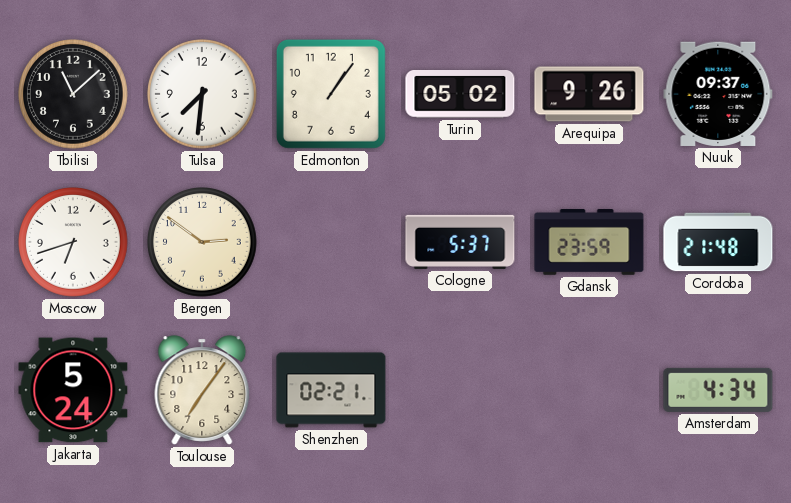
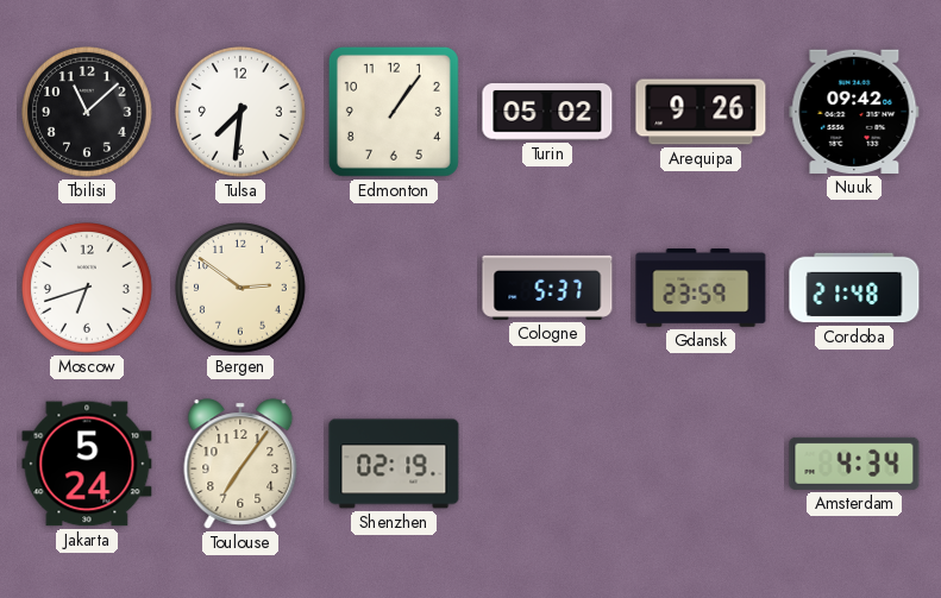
Nuuk: 09:37 -> 09:42
Shenzhen: 02:21 -> 02:19
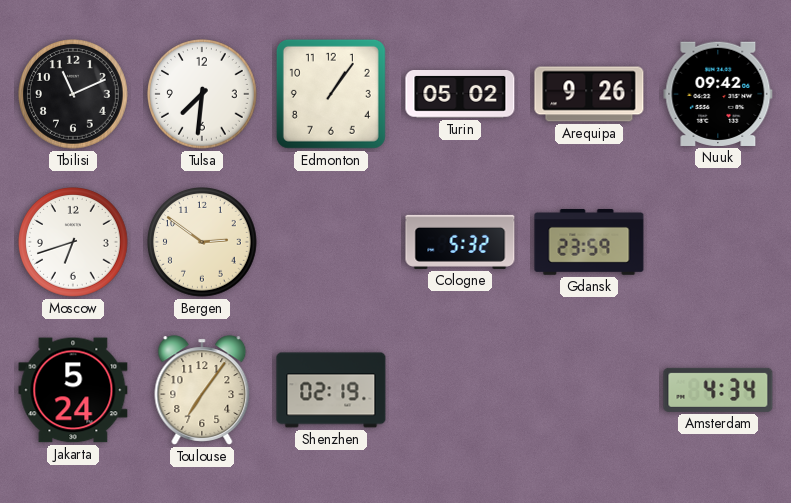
Tbilisi: 11:08 -> 11:11
Cologne: 5:37 -> 5:32
Cordoba: 21:48 -> none
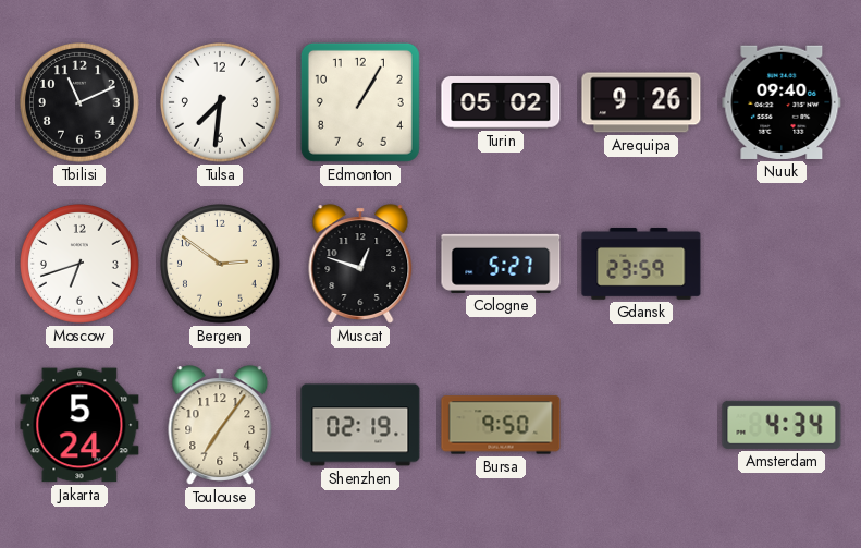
Edmonton: 1:06 -> 1:05
Nuuk: 09:42 -> 09:40
Muscat: none -> 12:48
Cologne: 5:32 -> 5:27
Bursa: none -> 9:50
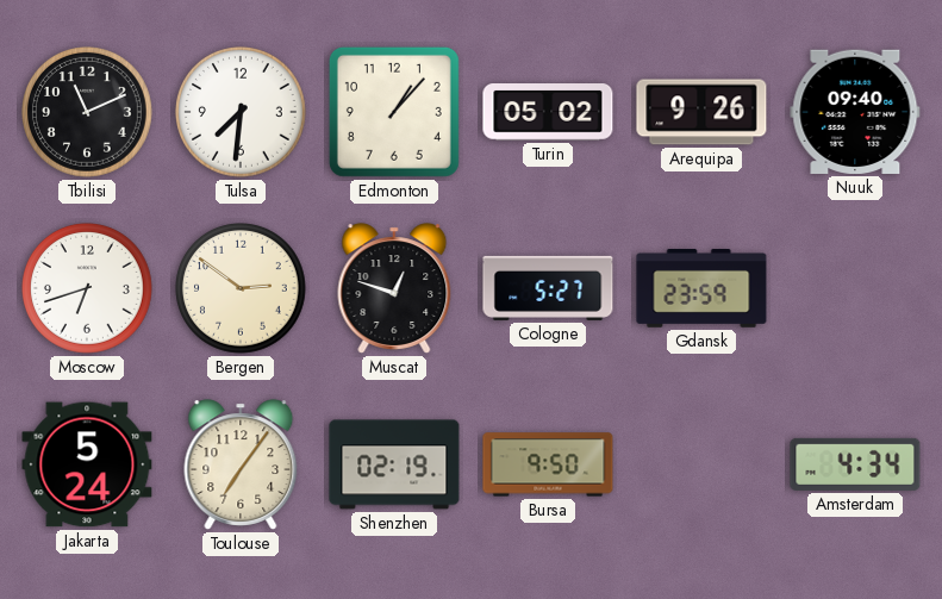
Edmonton: 1:05 -> 1:07
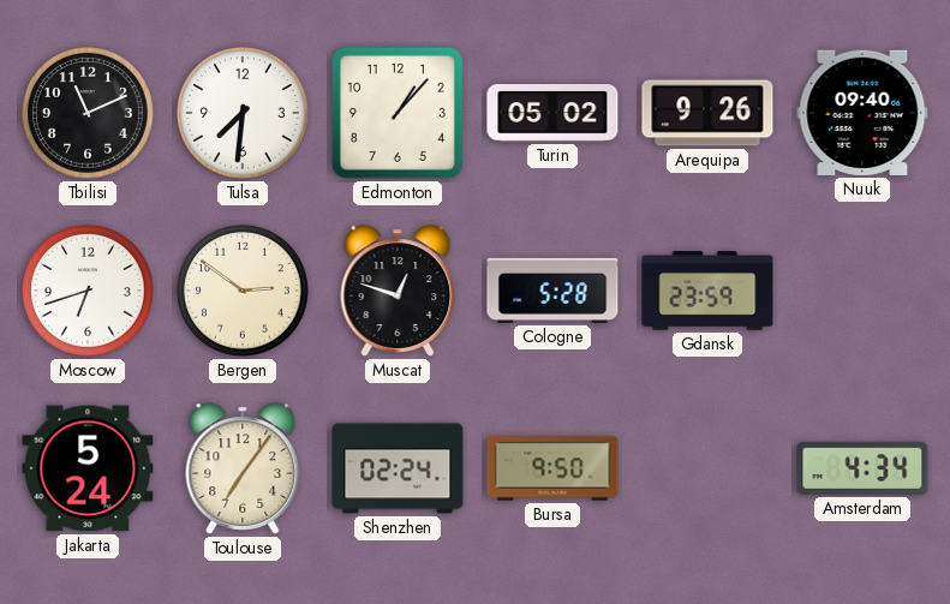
Cologne: 5:27 -> 5:28
Shenzhen: 02:19 -> 02:24
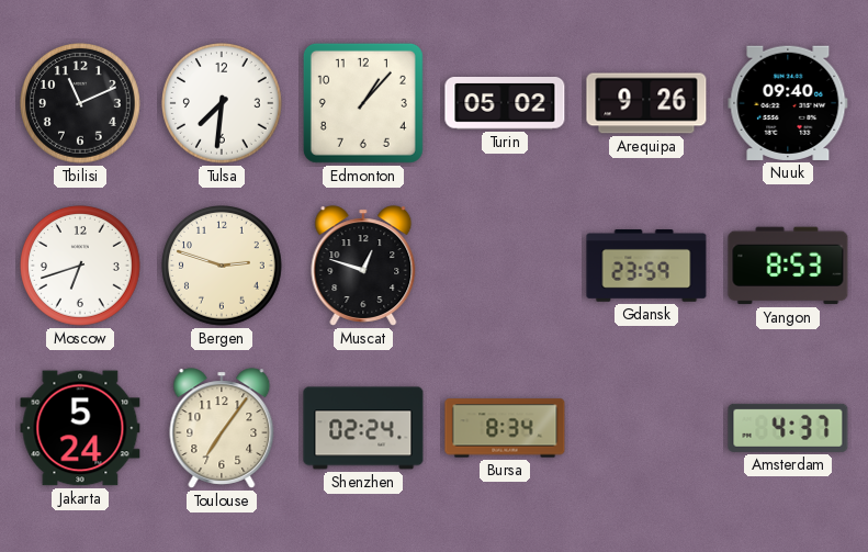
Bergen: 2:51 -> 2:48
Cologne: 5:28 -> none
Yangon: none -> 8:53
Bursa: 9:50 -> 8:34
Amsterdam: 4:34 -> 4:37
